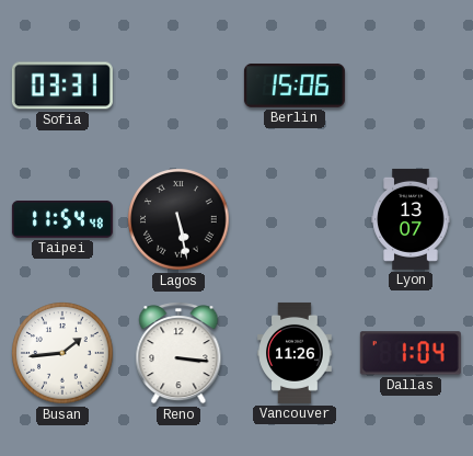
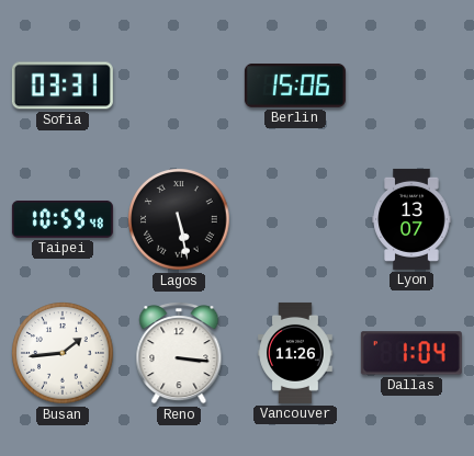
Taipei: 11:54 -> 10:59
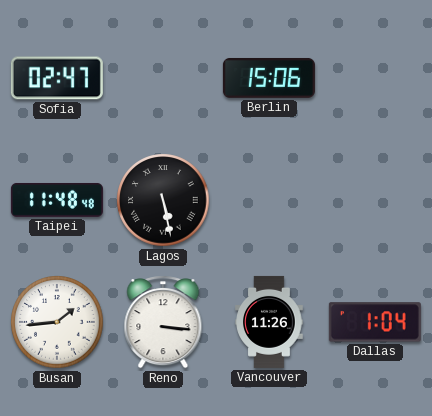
Sofia: 03:31 -> 02:47
Taipei: 10:59 -> 11:48
Lyon: 13:07 -> none
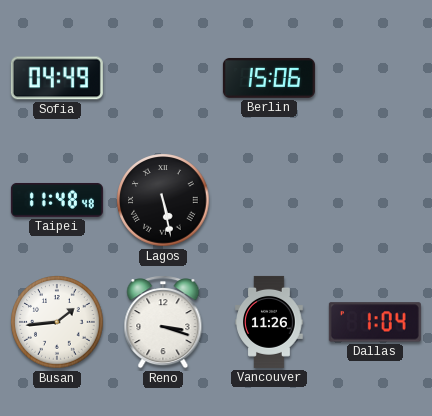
Sofia: 02:47 -> 04:49
Reno: 3:16 -> 3:18
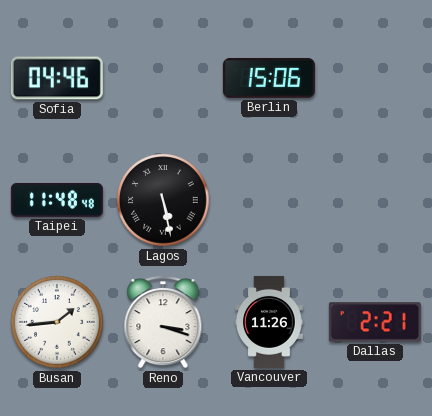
Sofia: 04:49 -> 04:46
Dallas: 1:04 -> 2:21
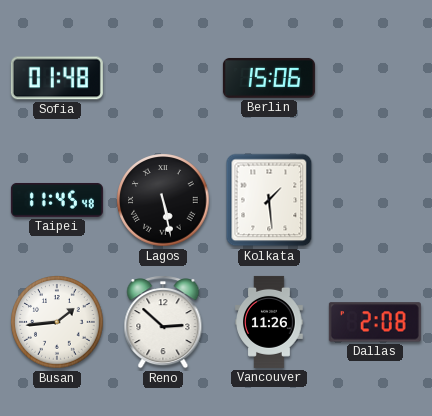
Sofia: 04:46 -> 01:48
Taipei: 11:48 -> 11:45
Kolkata: none -> 1:29
Reno: 3:18 -> 2:52
Dallas: 2:21 -> 2:08
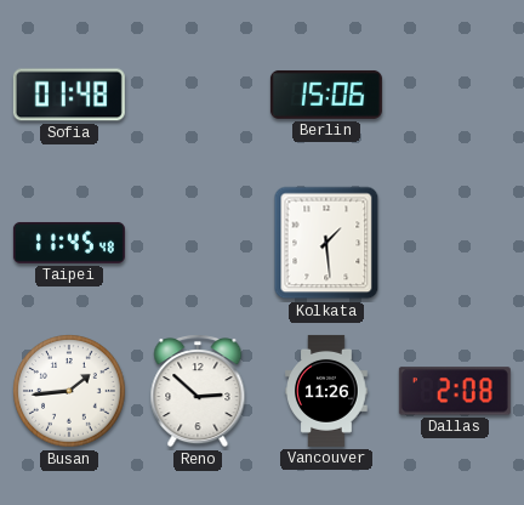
Lagos: 5:28 -> none
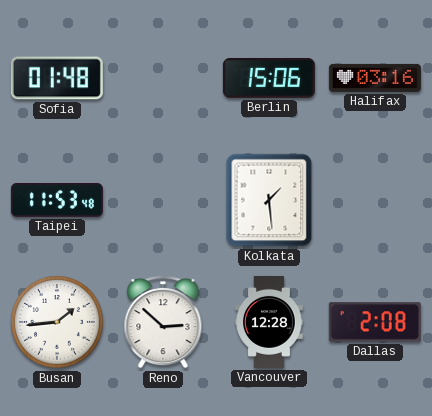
Halifax: none -> 03:16
Taipei: 11:45 -> 11:53
Vancouver: 11:26 -> 12:28
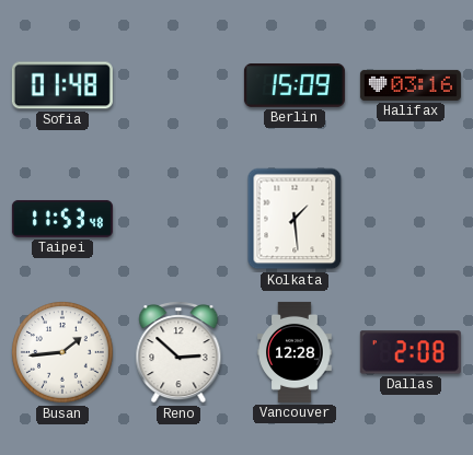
Berlin: 15:06 -> 15:09
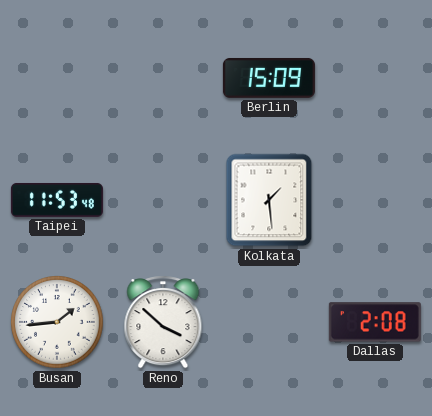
Sofia: 01:48 -> none
Halifax: 03:16 -> none
Reno: 2:52 -> 3:52
Vancouver: 12:28 -> none
